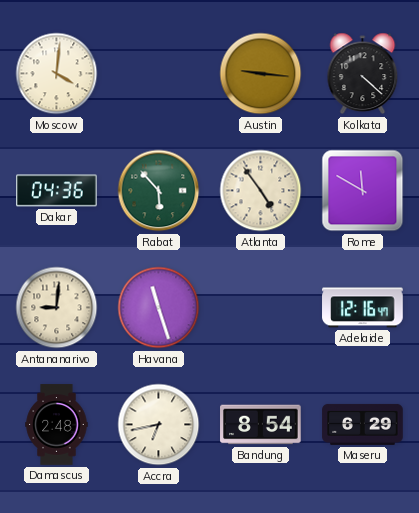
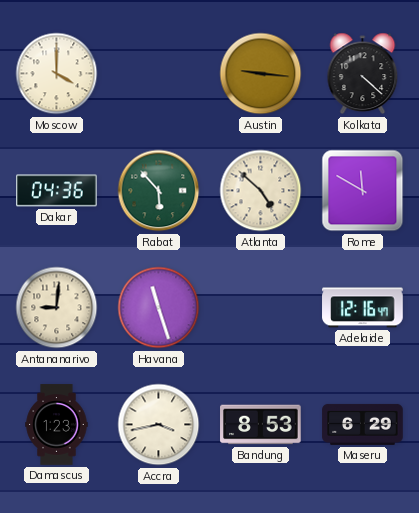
Moscow: 4:01 -> 4:00
Atlanta: 4:54 -> 4:52
Damascus: 2:48 -> 1:23
Accra: 6:43 -> 3:43
Bandung: 8:54 -> 8:53
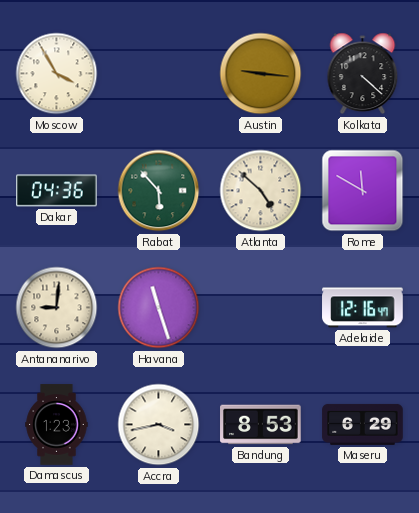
Moscow: 4:00 -> 3:55
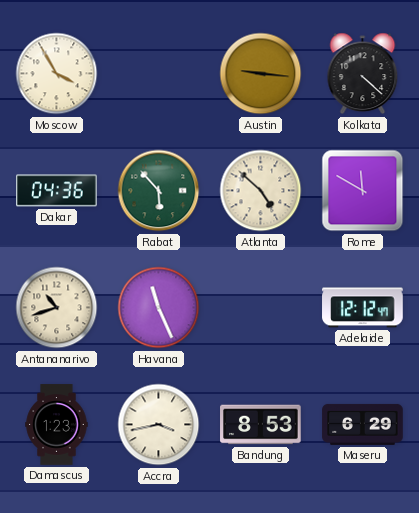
Antananarivo: 9:01 -> 10:42
Havana: 11:27 -> 11:26
Adelaide: 12:16 -> 12:12
